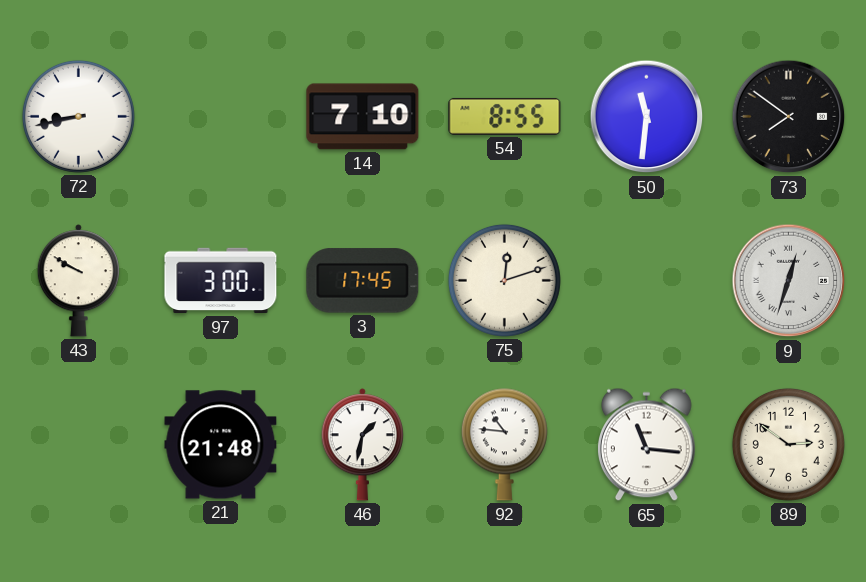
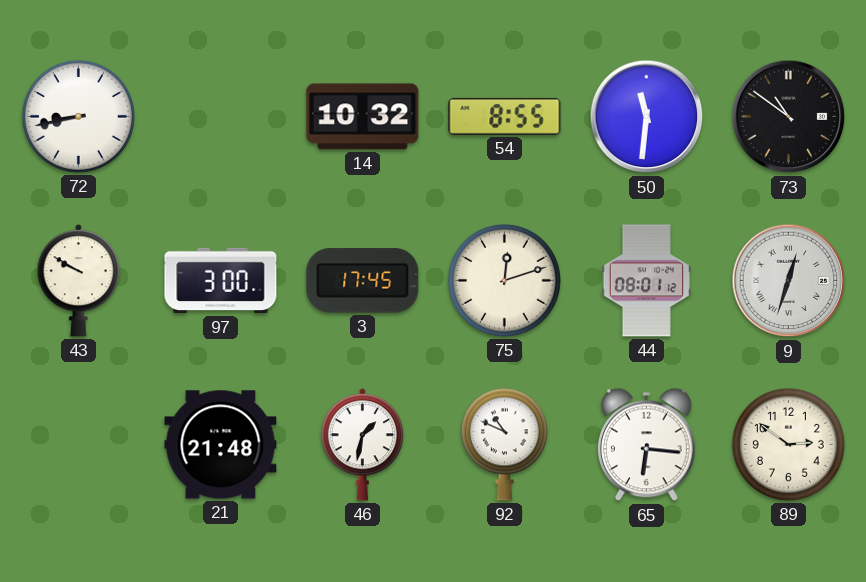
14: 7:10 -> 10:32
73: 7:51 -> 10:51
44: none -> 08:01
92: 10:46 -> 10:49
65: 11:16 -> 6:16
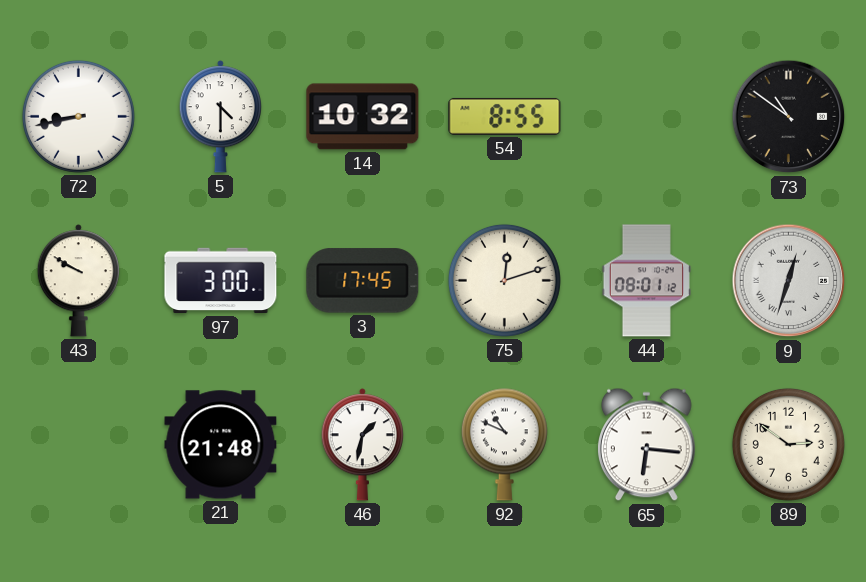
5: none -> 4:30
50: 11:31 -> none
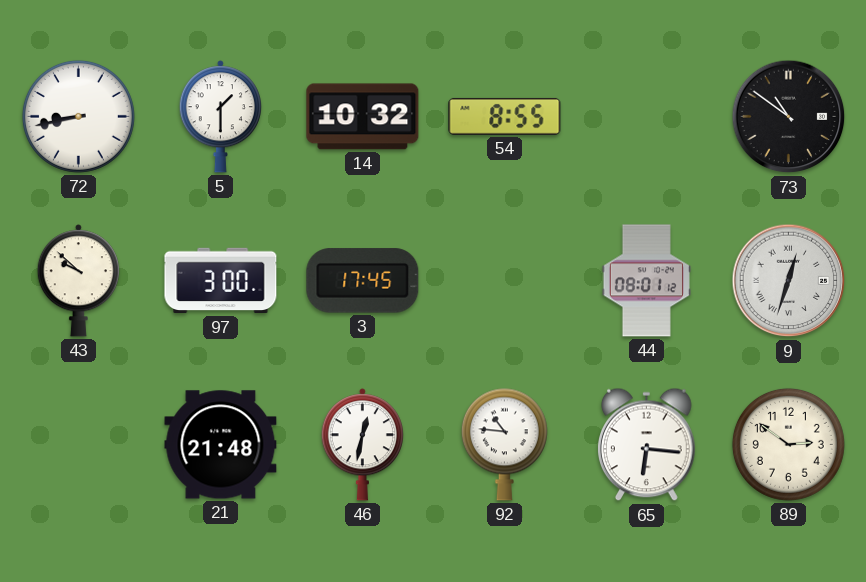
5: 4:30 -> 1:30
43: 9:50 -> 9:52
75: 12:12 -> none
46: 1:32 -> 12:32
92: 10:49 -> 10:46
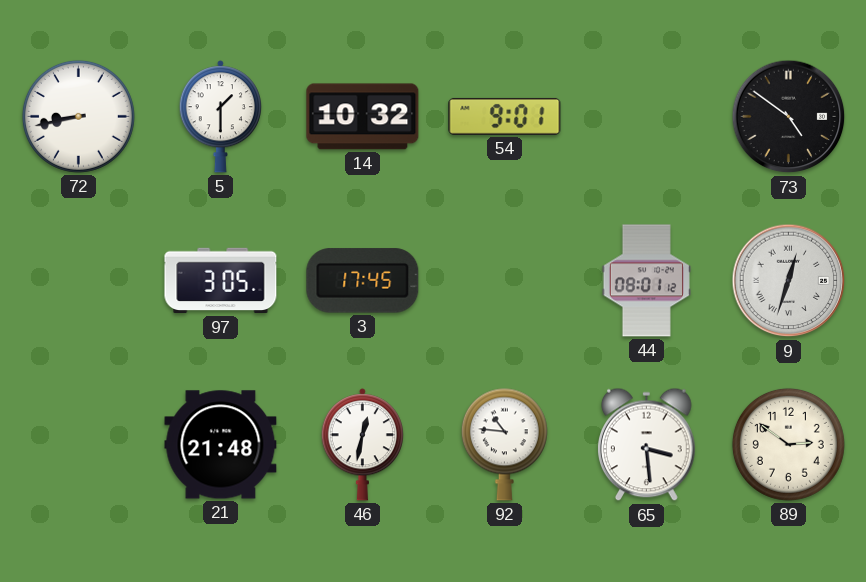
54: 8:55 -> 9:01
73: 10:51 -> 4:51
43: 9:52 -> none
97: 3:00 -> 3:05
65: 6:16 -> 3:29
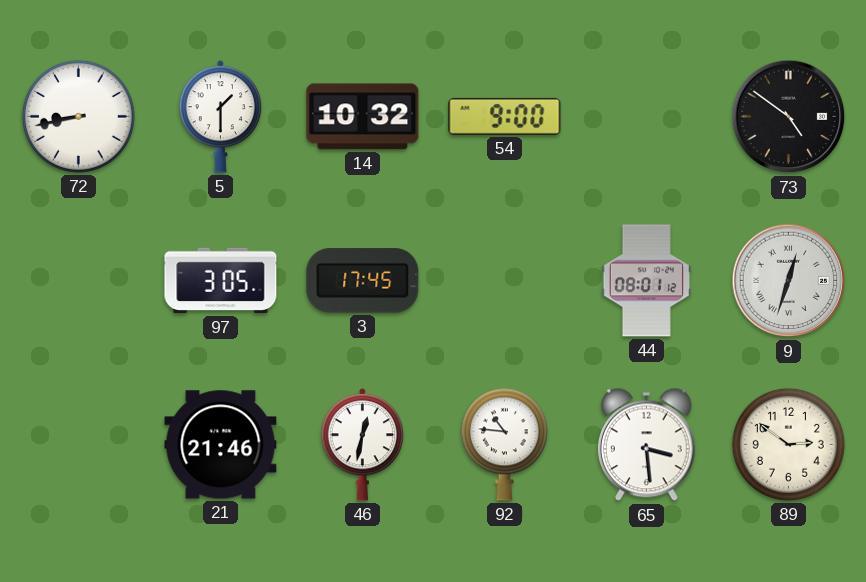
54: 9:01 -> 9:00
21: 21:48 -> 21:46
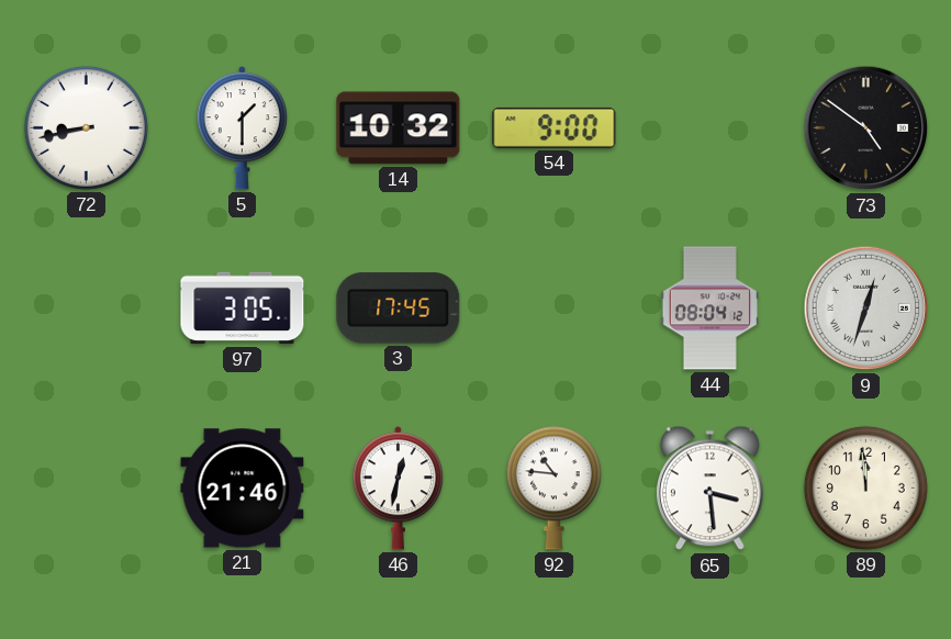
44: 08:01 -> 08:04
89: 2:51 -> 11:59
